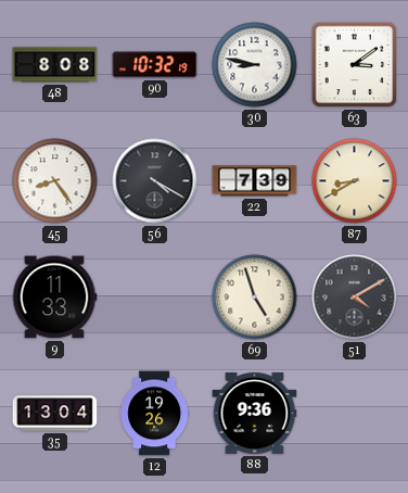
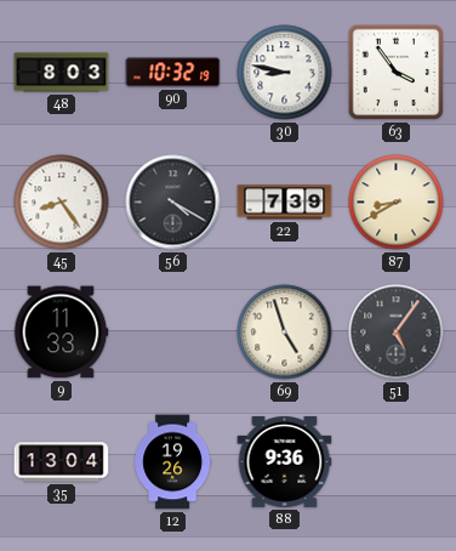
48: 8:08 -> 8:03
63: 3:09 -> 3:54
51: 4:10 -> 5:06
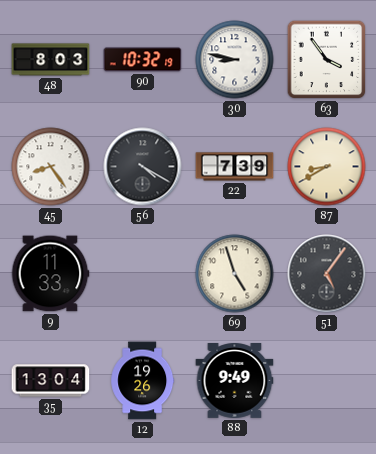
88: 9:36 -> 9:49
